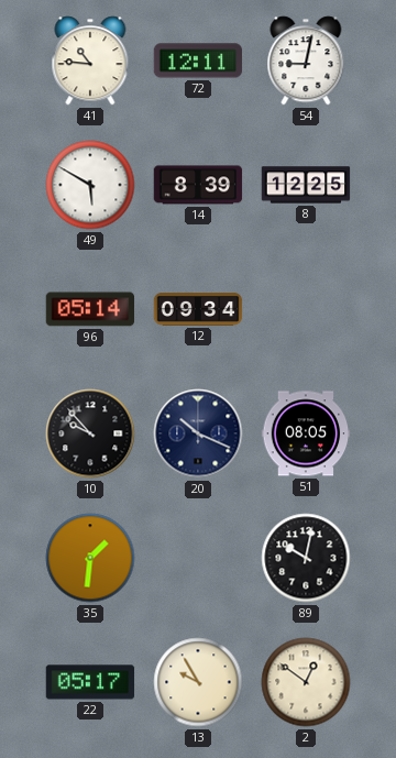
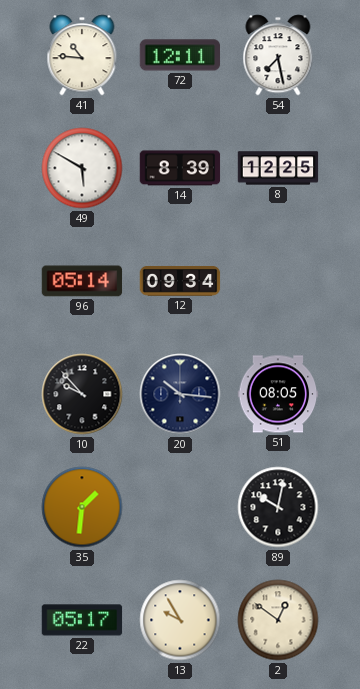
54: 9:02 -> 7:28
20: 10:19 -> 10:16
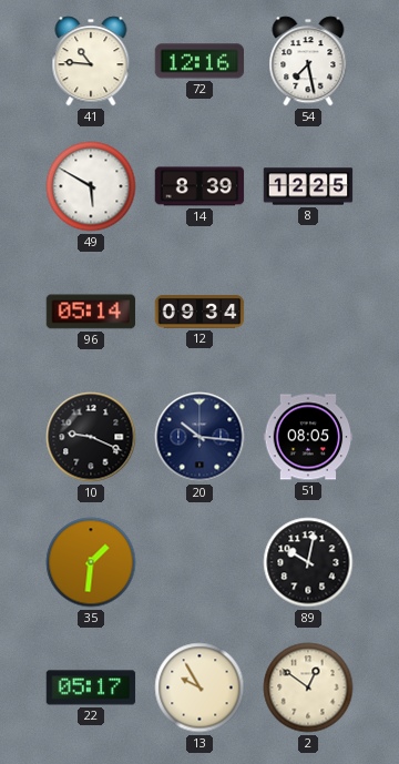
72: 12:11 -> 12:16
10: 9:53 -> 9:19
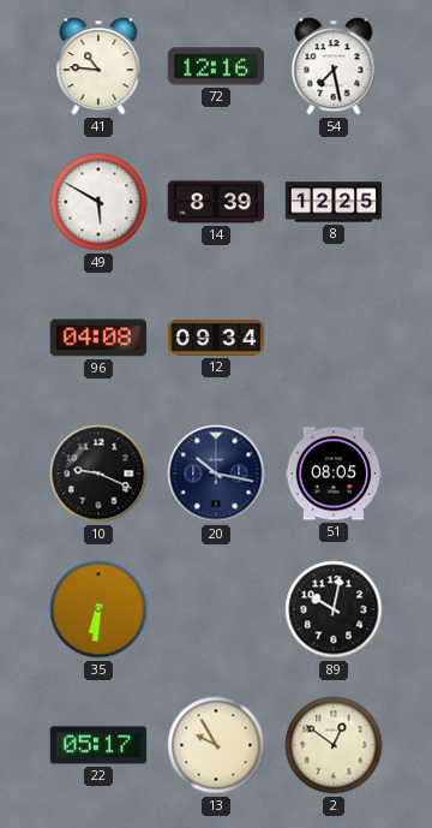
96: 05:14 -> 04:08
20: 10:16 -> 10:17
35: 1:31 -> 6:31
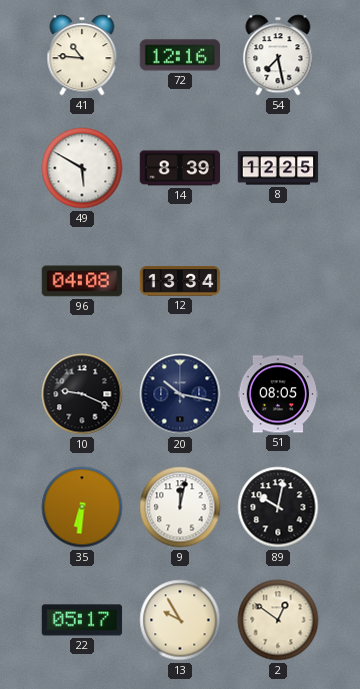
12: 09:34 -> 13:34
9: none -> 12:02
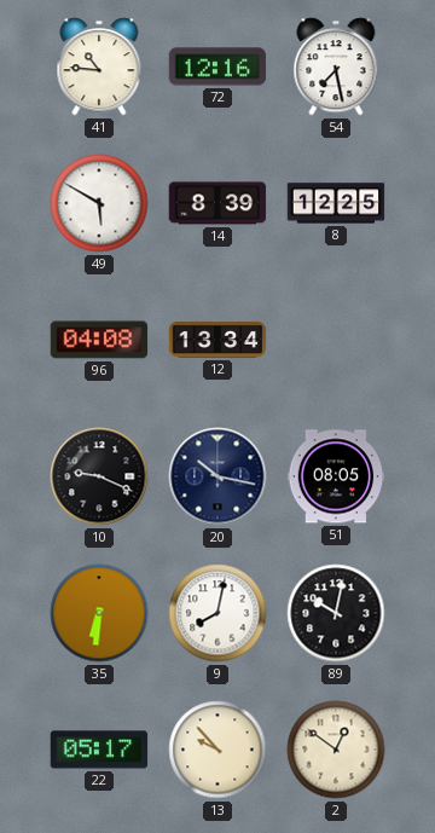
9: 12:02 -> 8:02
13: 9:55 -> 9:53
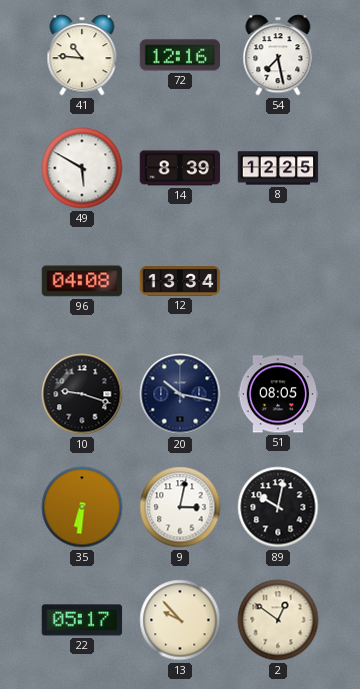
10: 9:19 -> 9:18
9: 8:02 -> 3:02
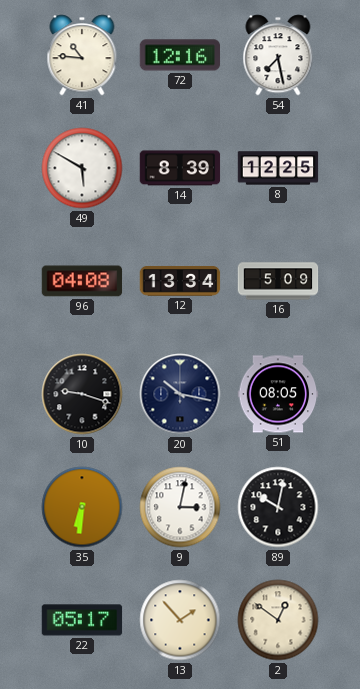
16: none -> 5:09
13: 9:53 -> 1:53
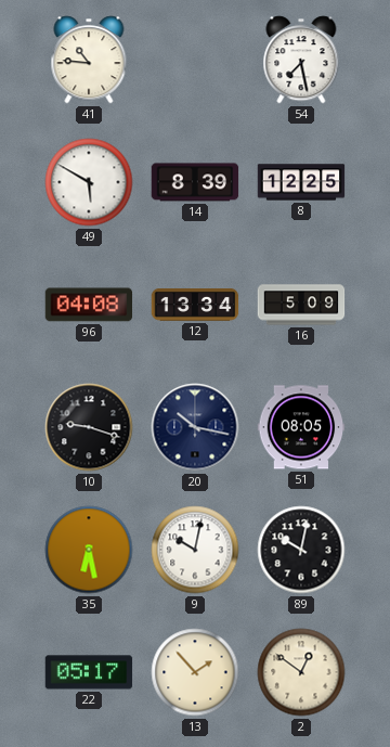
72: 12:16 -> none
35: 6:31 -> 6:28
9: 3:02 -> 10:02
